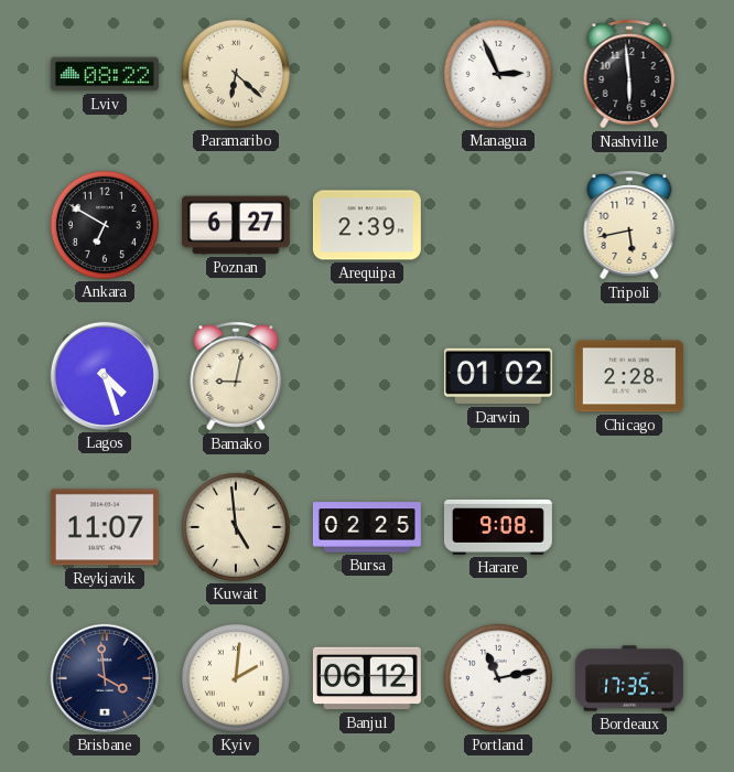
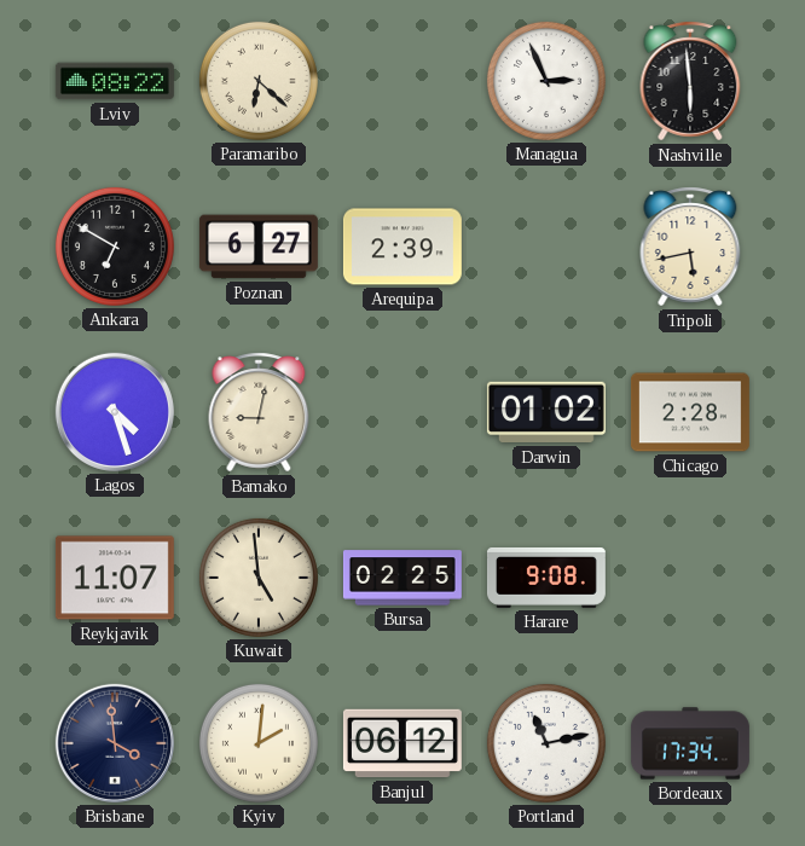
Bordeaux: 17:35 -> 17:34
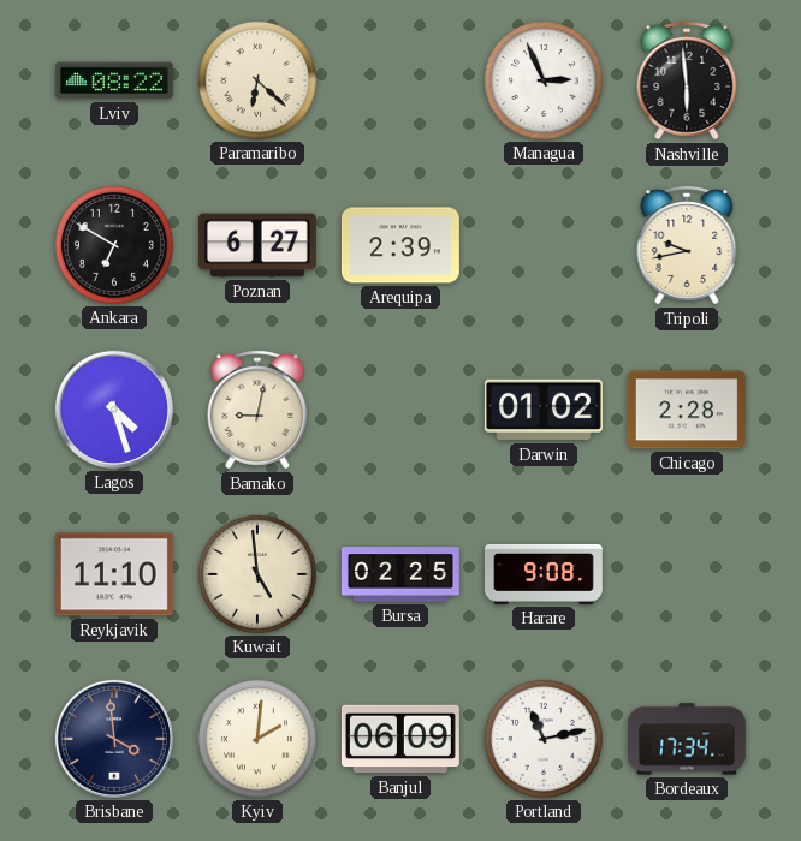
Tripoli: 5:43 -> 9:43
Reykjavik: 11:07 -> 11:10
Banjul: 06:12 -> 06:09
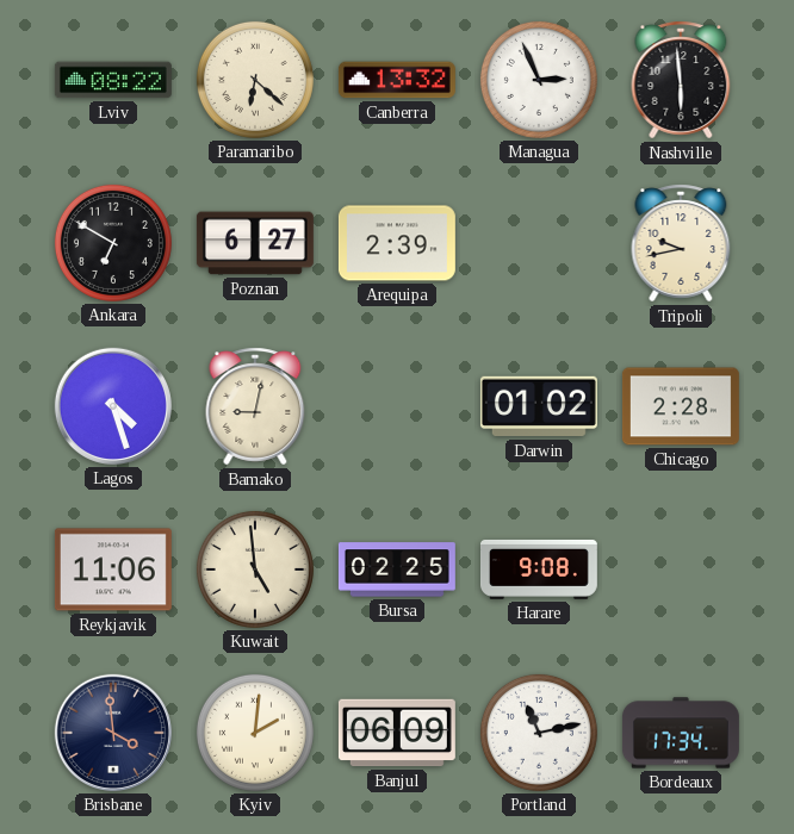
Canberra: none -> 13:32
Reykjavik: 11:10 -> 11:06
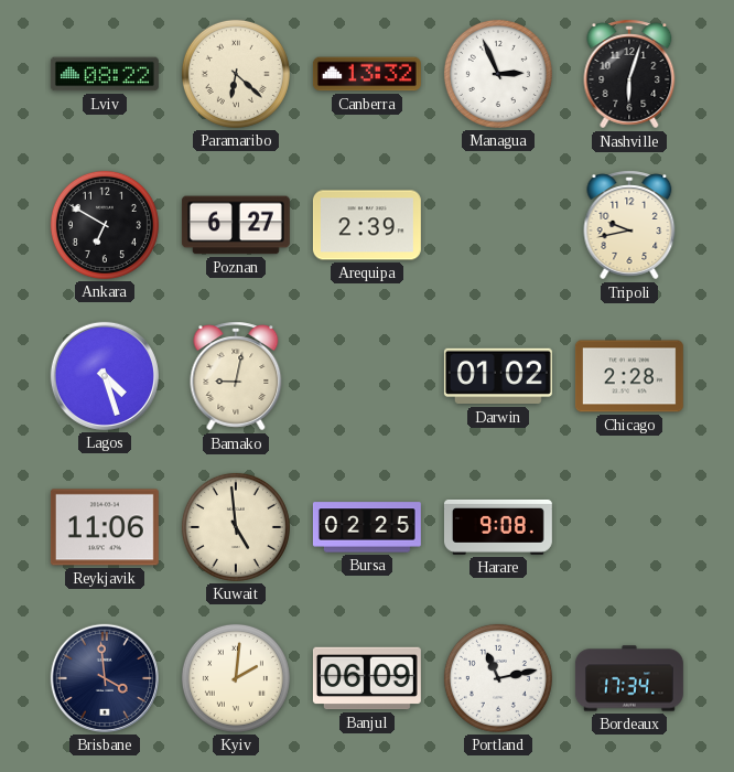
Nashville: 5:59 -> 6:03
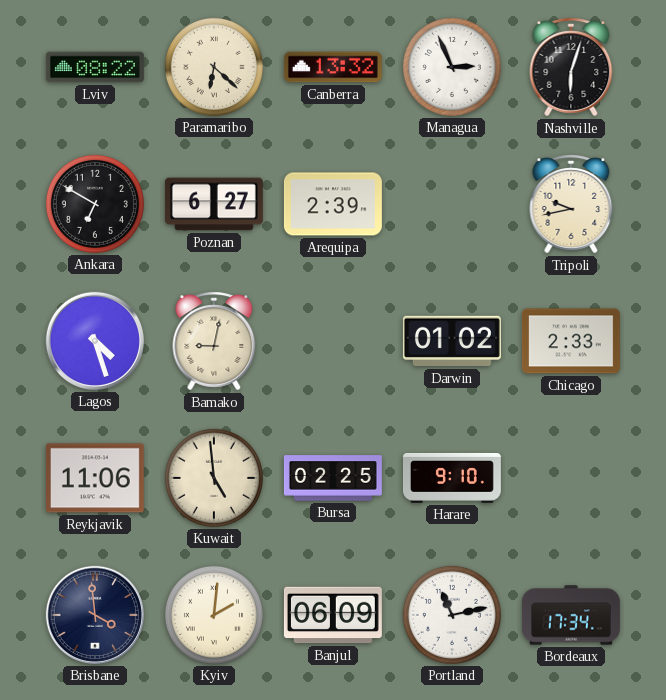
Chicago: 2:28 -> 2:33
Harare: 9:08 -> 9:10
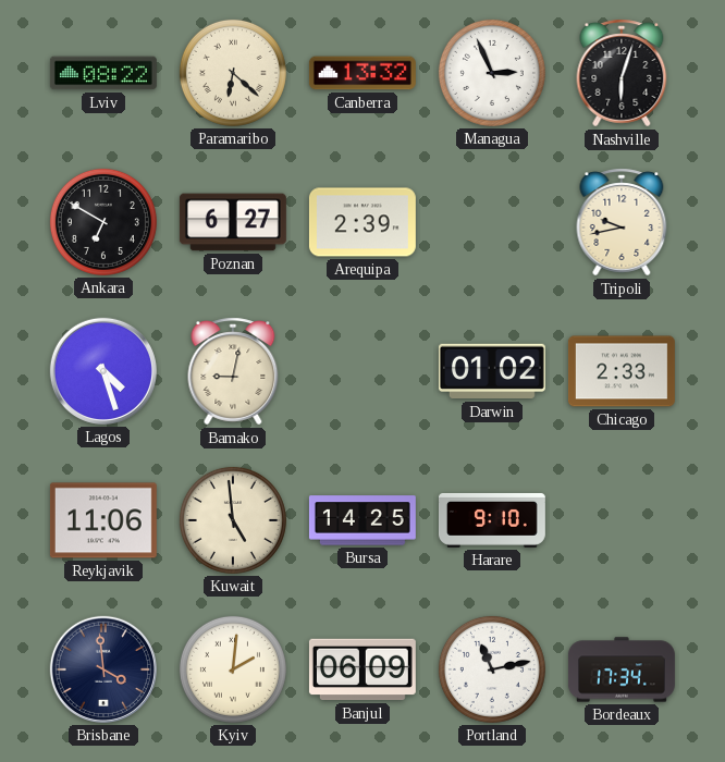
Bursa: 02:25 -> 14:25
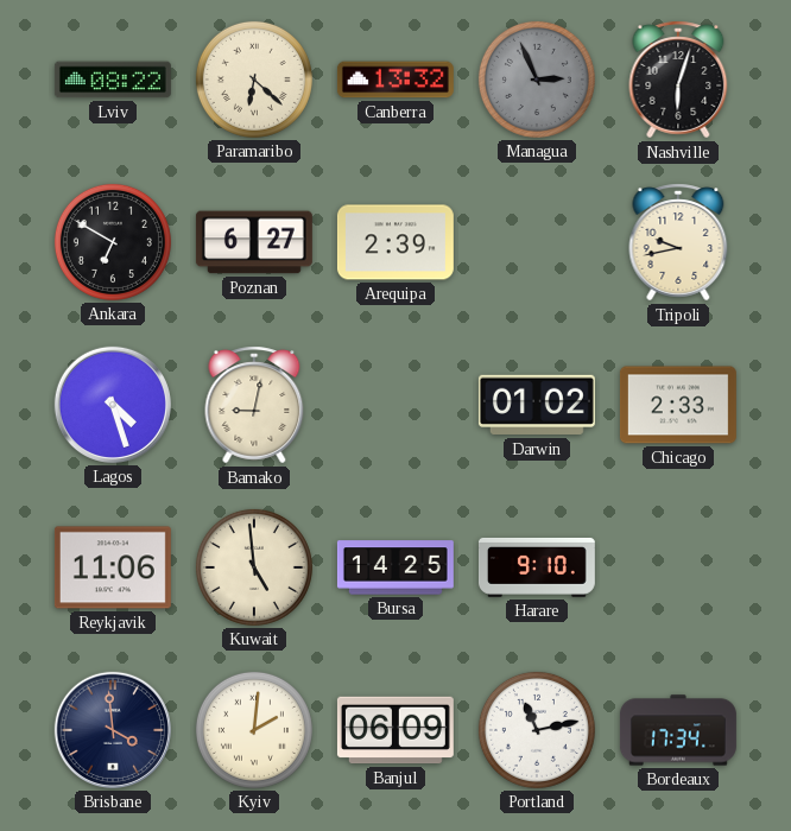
Managua dial: white -> grey
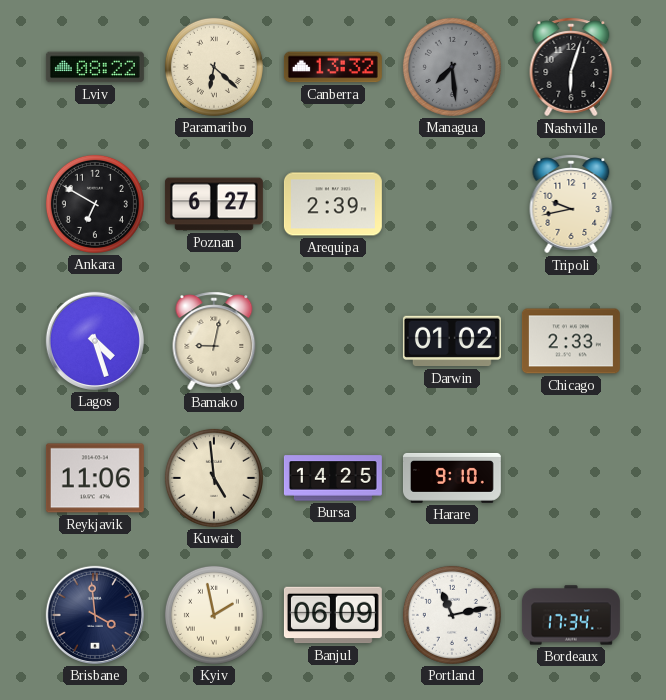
Managua: 2:56 -> 7:29
Kyiv: 2:01 -> 1:58
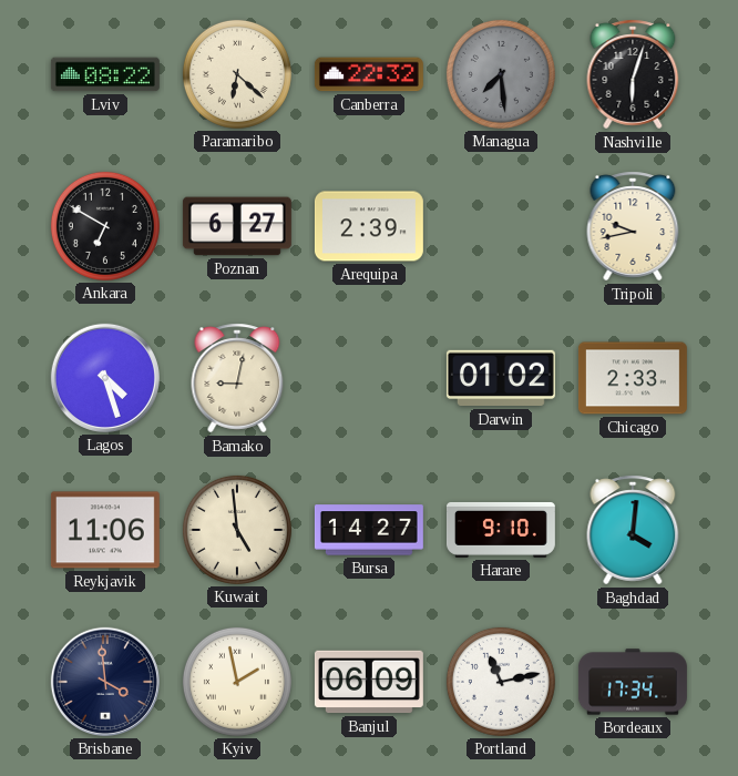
Canberra: 13:32 -> 22:32
Bursa: 14:25 -> 14:27
Baghdad: none -> 4:01
